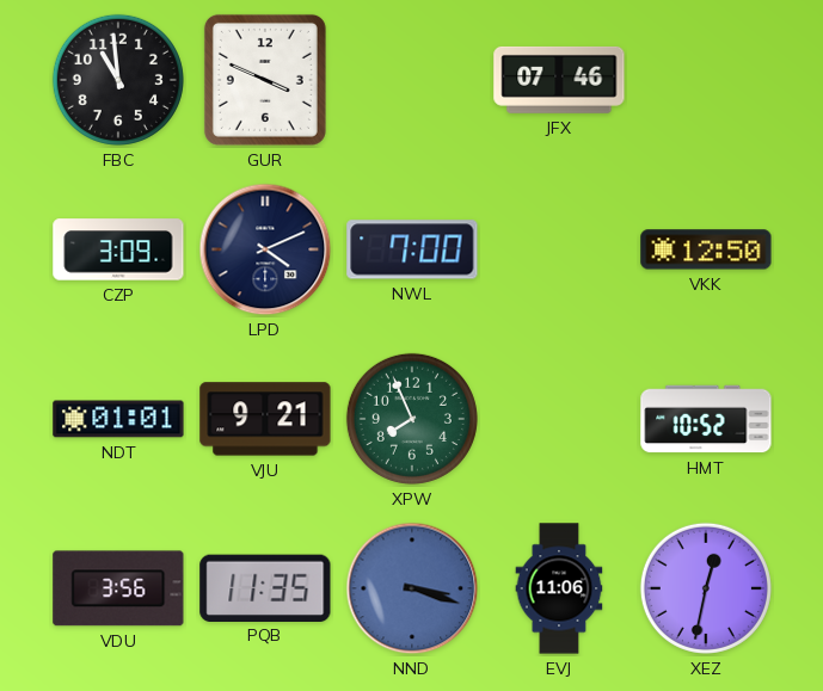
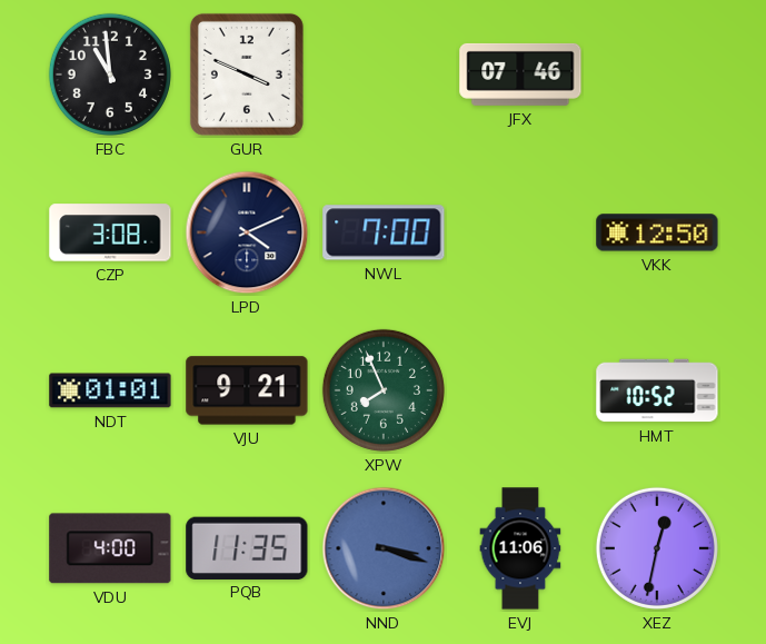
CZP: 3:09 -> 3:08
VDU: 3:56 -> 4:00
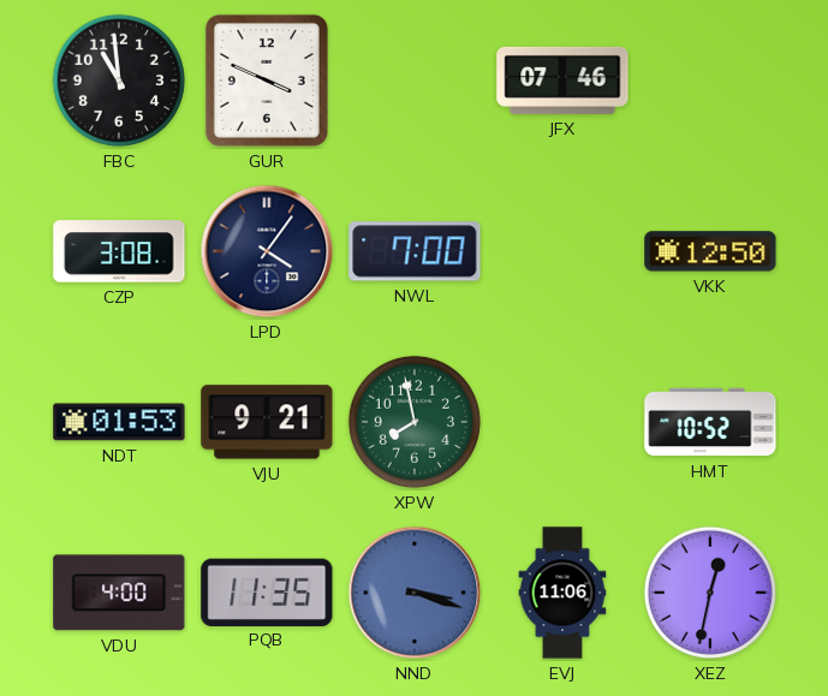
LPD: 4:11 -> 4:06
NDT: 01:01 -> 01:53
XPW: 7:56 -> 7:58
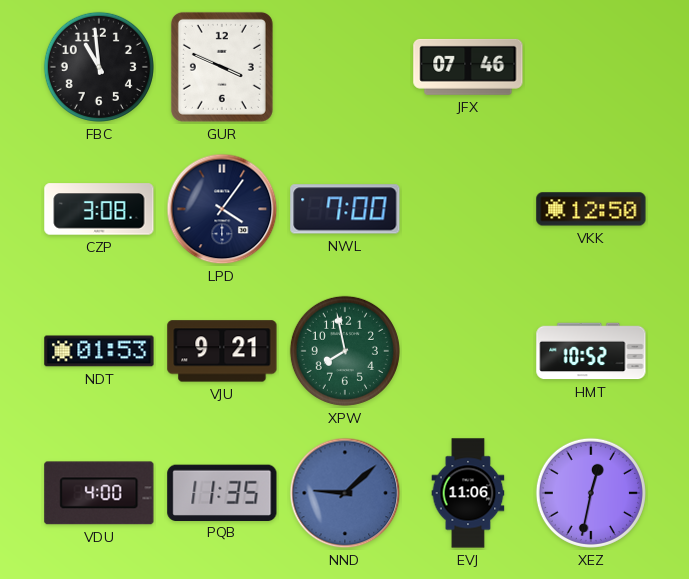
NND: 3:18 -> 9:08
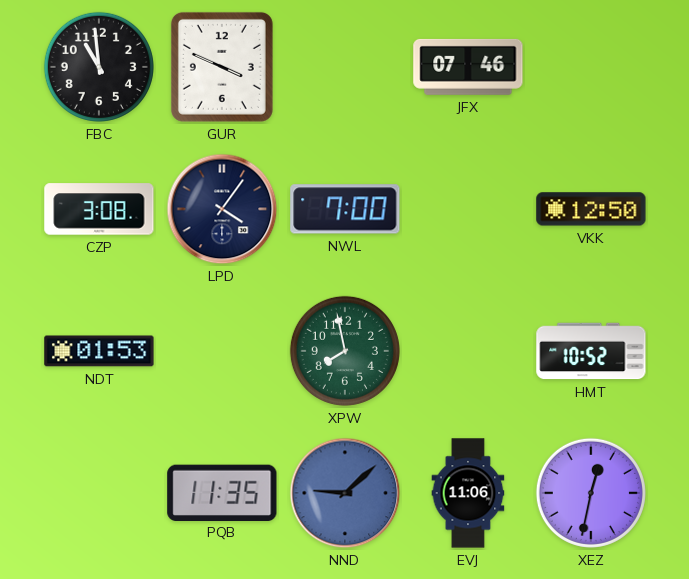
VJU: 9:21 -> none
VDU: 4:00 -> none
